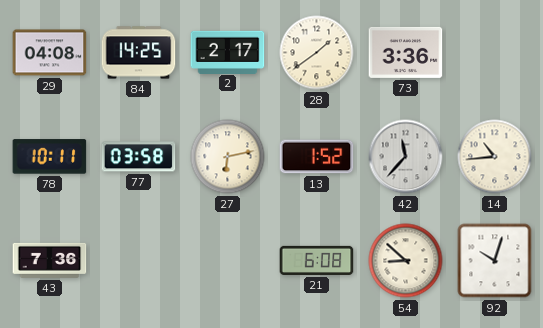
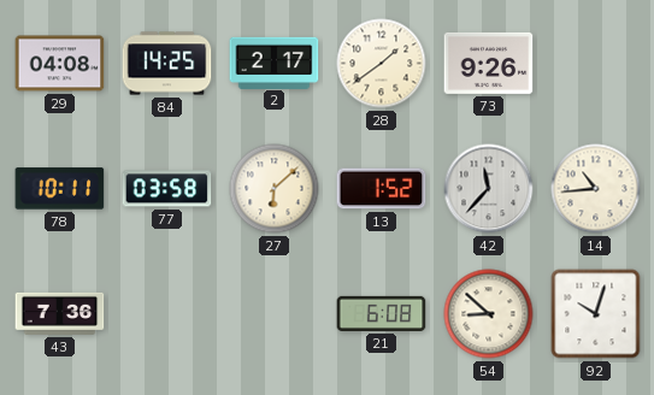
73: 3:36 -> 9:26
27: 6:13 -> 6:08
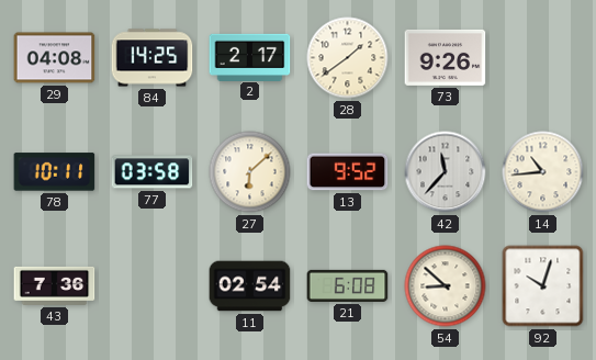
13: 1:52 -> 9:52
11: none -> 02:54
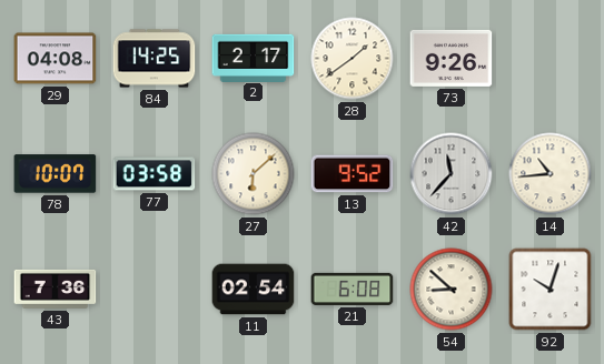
78: 10:11 -> 10:07
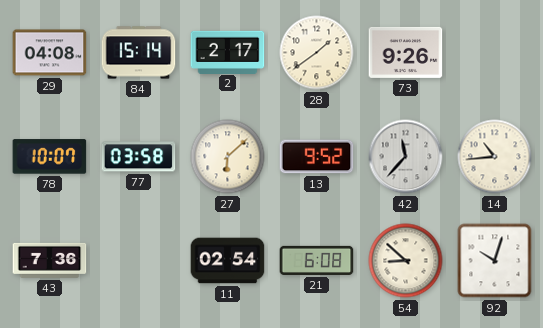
84: 14:25 -> 15:14
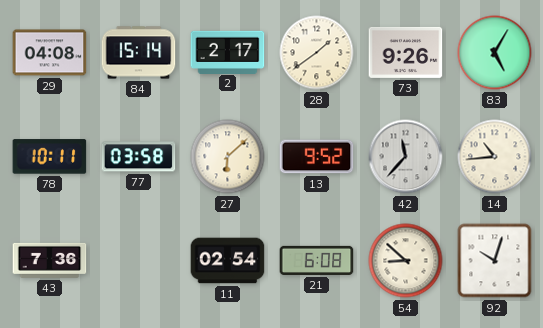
83: none -> 5:05
78: 10:07 -> 10:11
